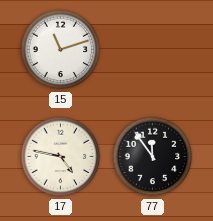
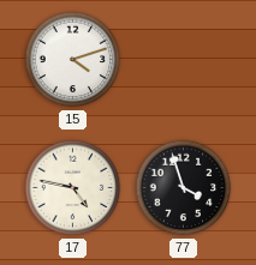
15: 11:12 -> 4:12
77: 11:54 -> 3:57
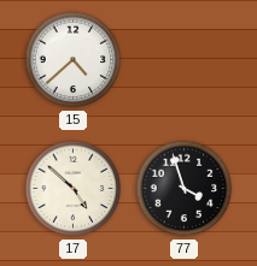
15: 4:12 -> 4:38
17: 4:47 -> 4:52
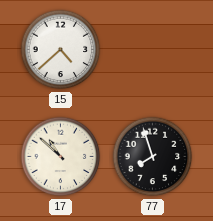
17: 4:52 -> 10:52
77: 3:57 -> 7:57
